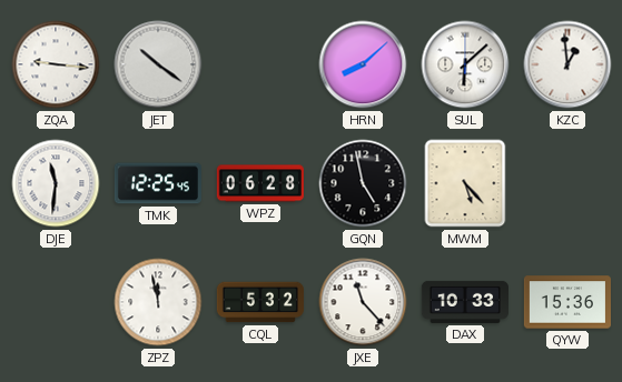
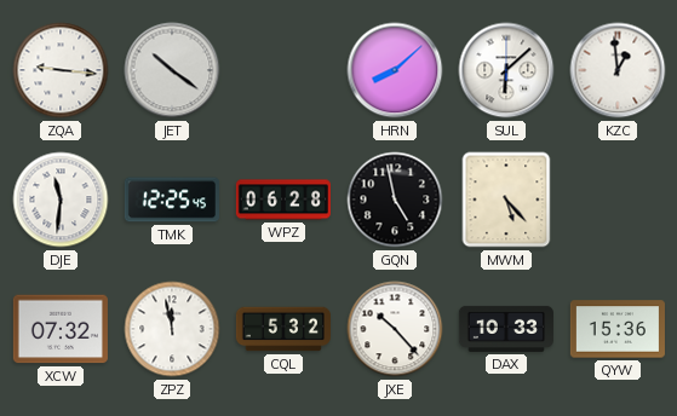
XCW: none -> 07:32
JXE: 11:23 -> 10:23
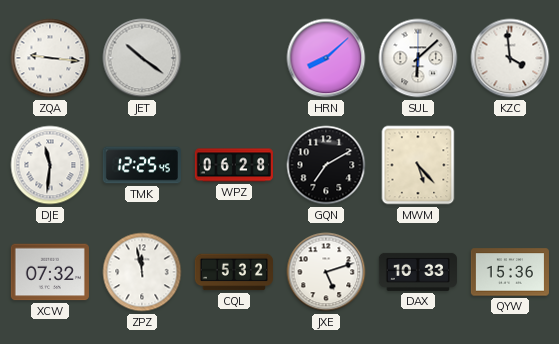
KZC: 12:59 -> 3:59
GQN: 4:58 -> 7:10
JXE: 10:23 -> 5:12
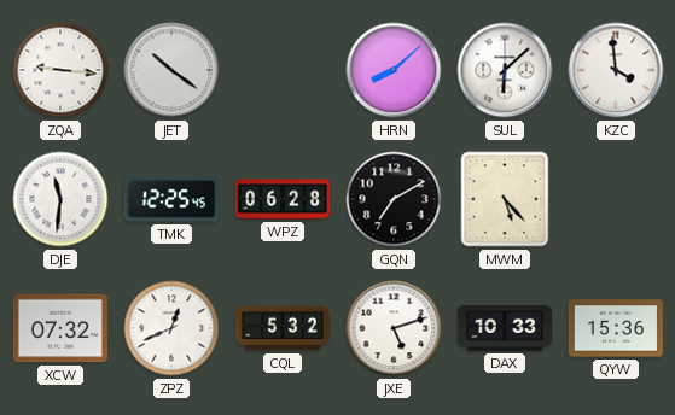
ZPZ: 11:58 -> 12:41
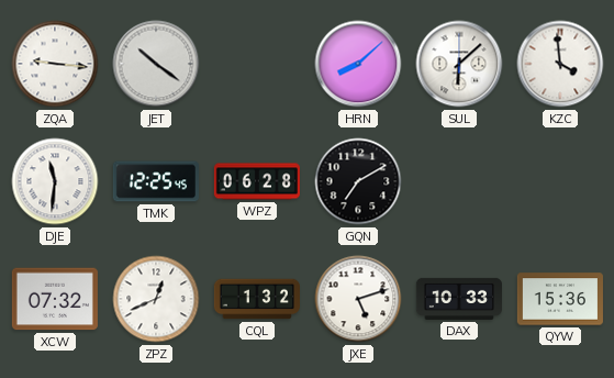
MWM: 5:23 -> none
CQL: 5:32 -> 1:32
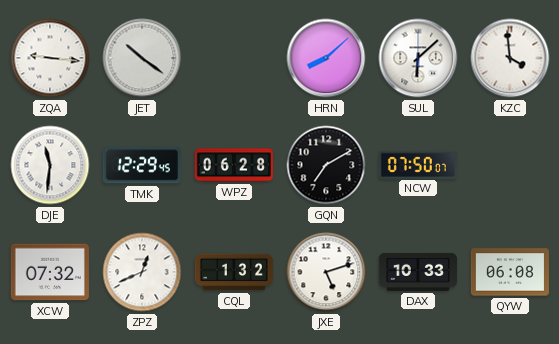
TMK: 12:25 -> 12:29
NCW: none -> 07:50
QYW: 15:36 -> 06:08
